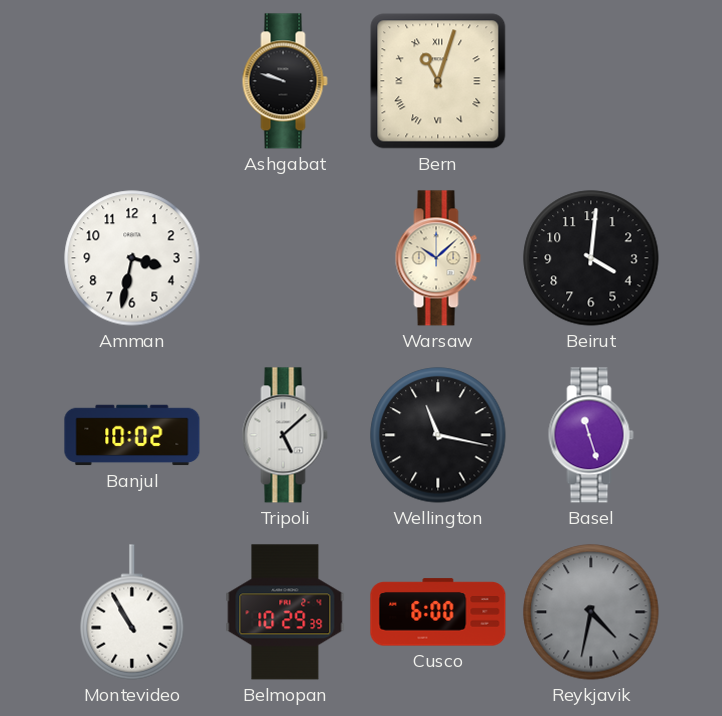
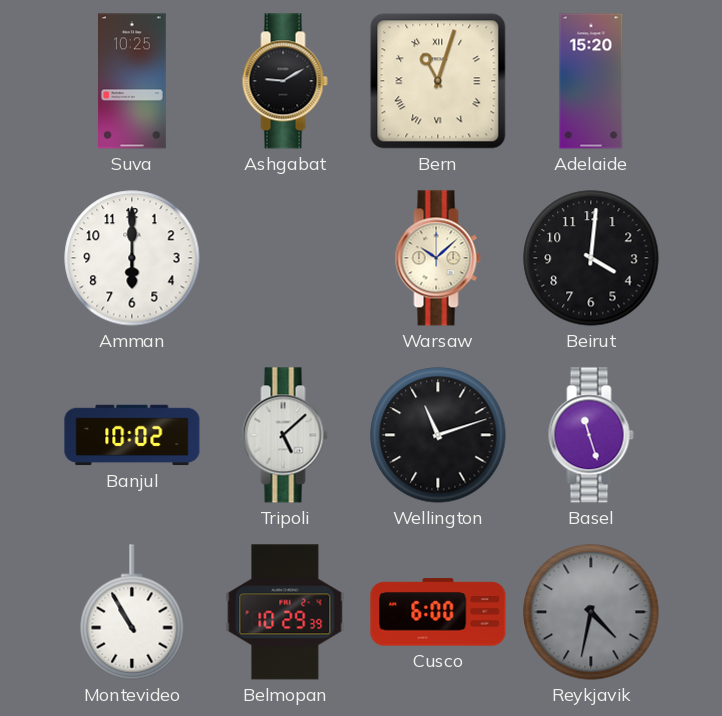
Suva: none -> 10:25
Ashgabat: 9:48 -> 9:10
Adelaide: none -> 15:20
Amman: 3:32 -> 6:00
Wellington: 11:17 -> 11:12
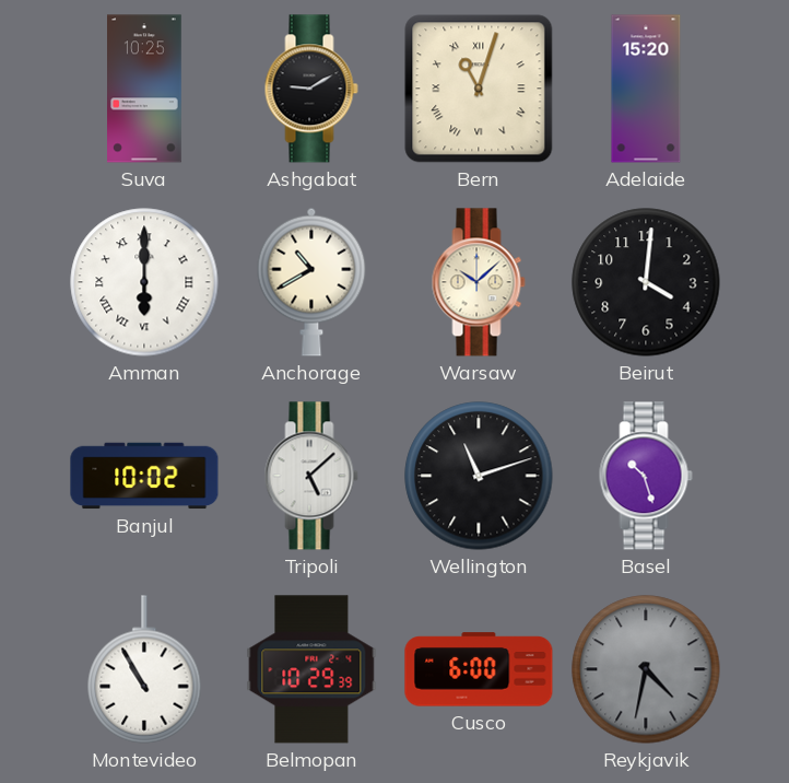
Amman numerals: Arabic -> Roman
Anchorage: none -> 10:40
Basel: 11:27 -> 10:27
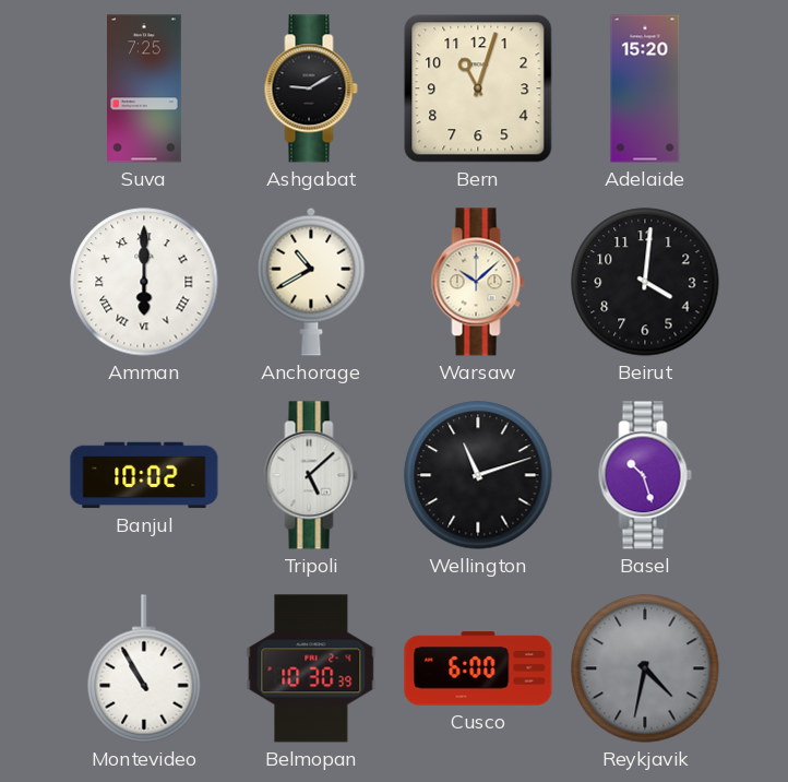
Suva: 10:25 -> 7:25
Bern numerals: Roman -> Arabic
Belmopan: 10:29 -> 10:30
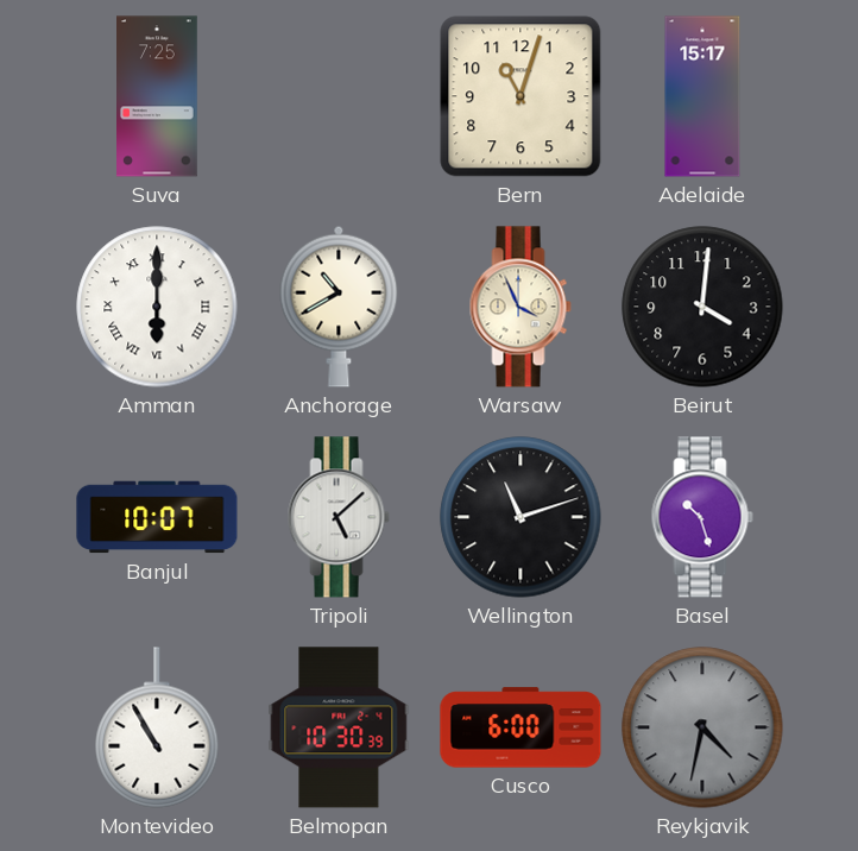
Ashgabat: 9:10 -> none
Adelaide: 15:20 -> 15:17
Warsaw: 10:08 -> 3:56
Banjul: 10:02 -> 10:07
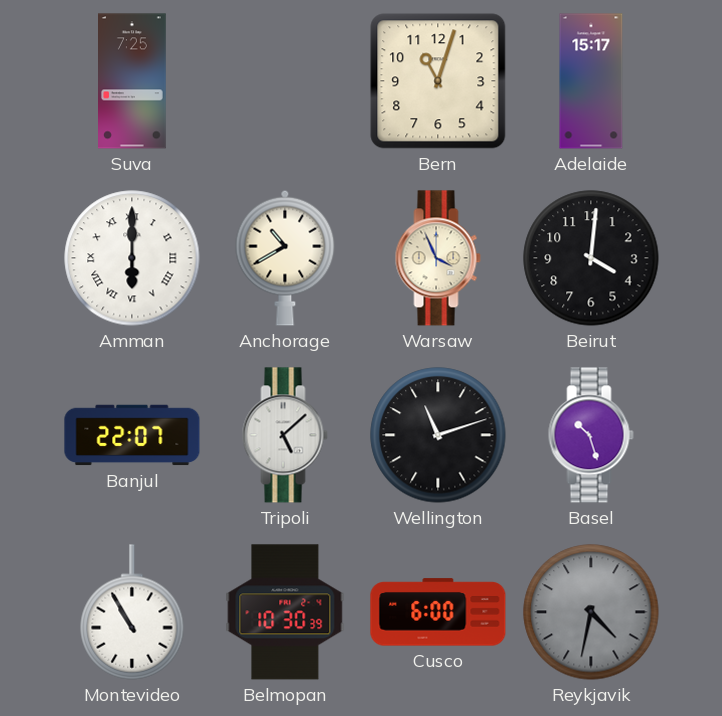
Banjul: 10:07 -> 22:07
